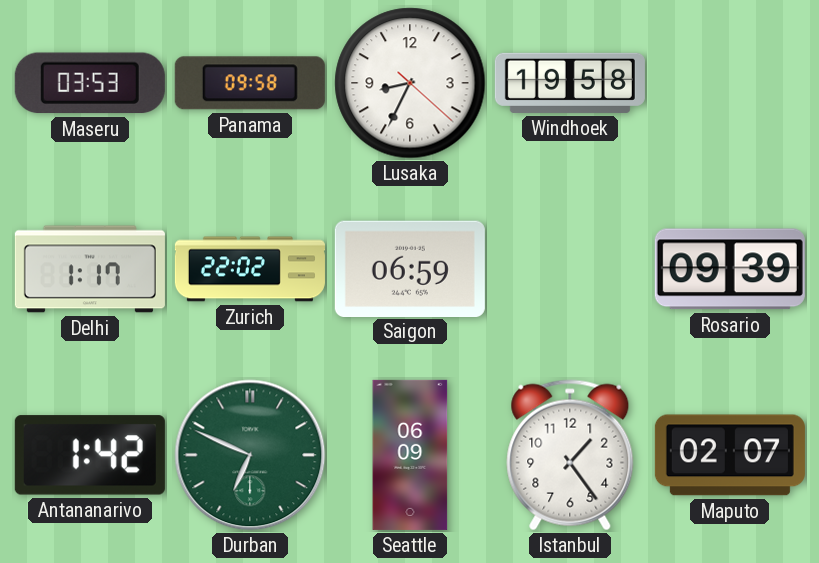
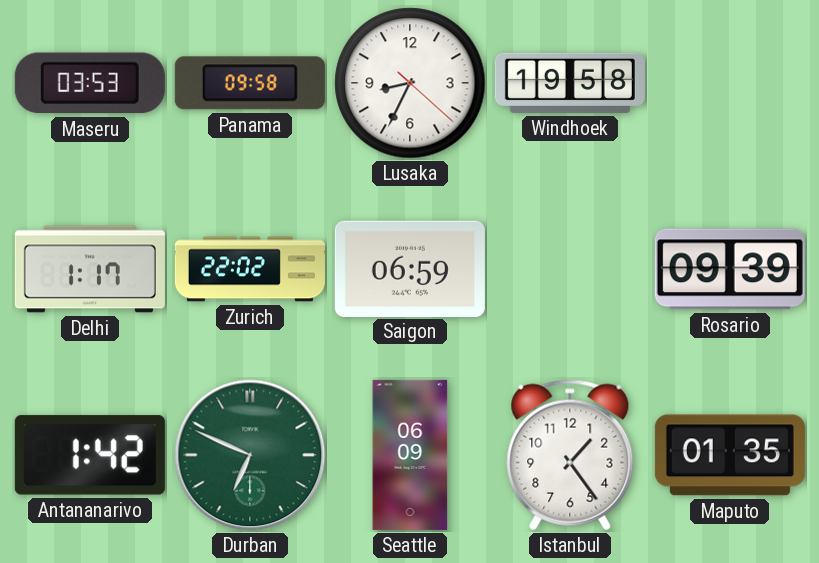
Maputo: 02:07 -> 01:35
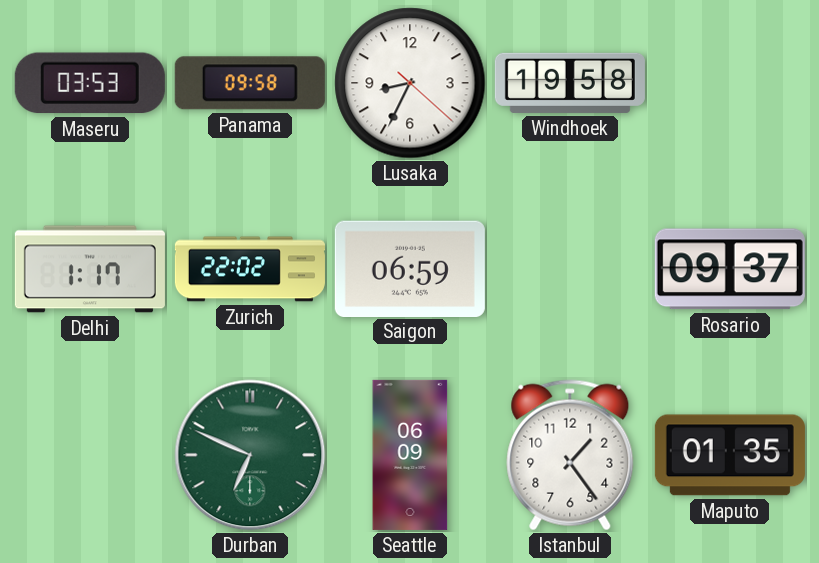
Rosario: 09:39 -> 09:37
Antananarivo: 1:42 -> none
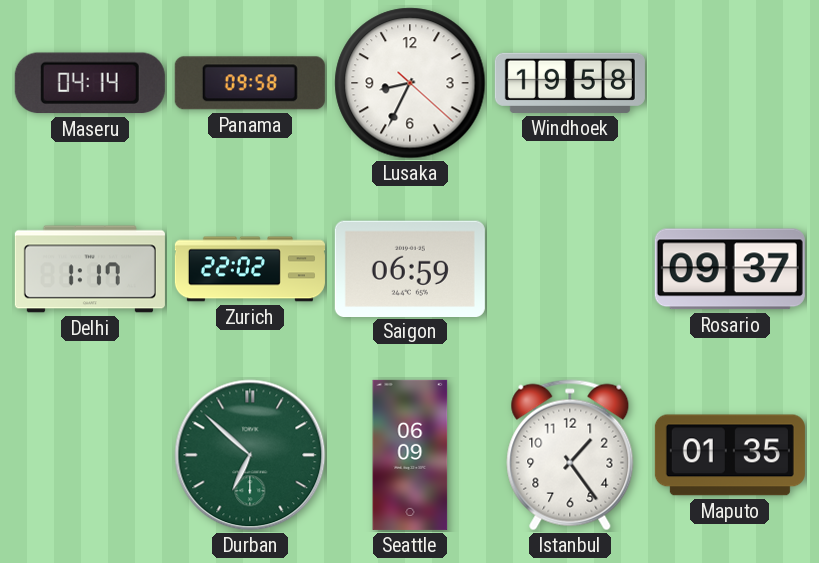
Maseru: 03:53 -> 04:14
Durban: 6:49 -> 6:52
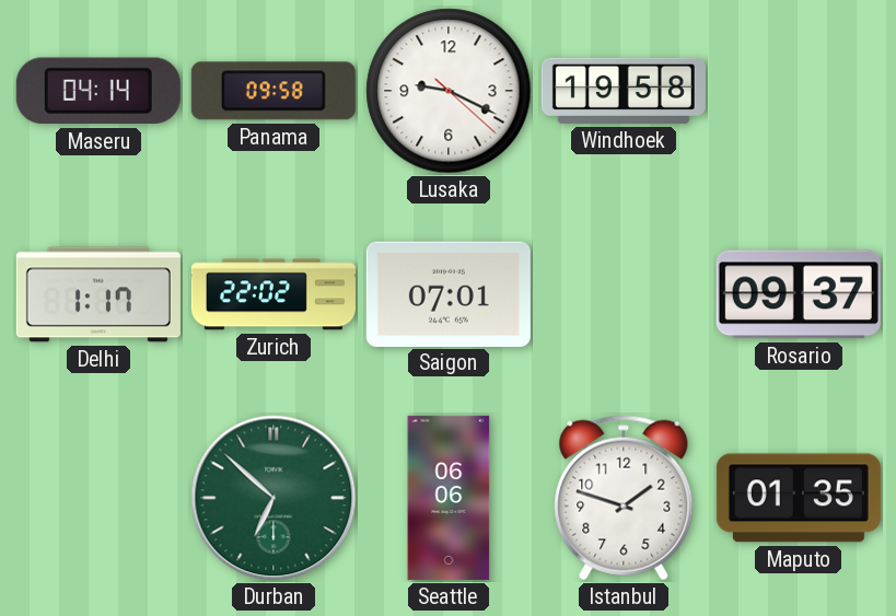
Lusaka: 8:34 -> 9:19
Saigon: 06:59 -> 07:01
Seattle: 06:09 -> 06:06
Istanbul: 1:24 -> 1:48
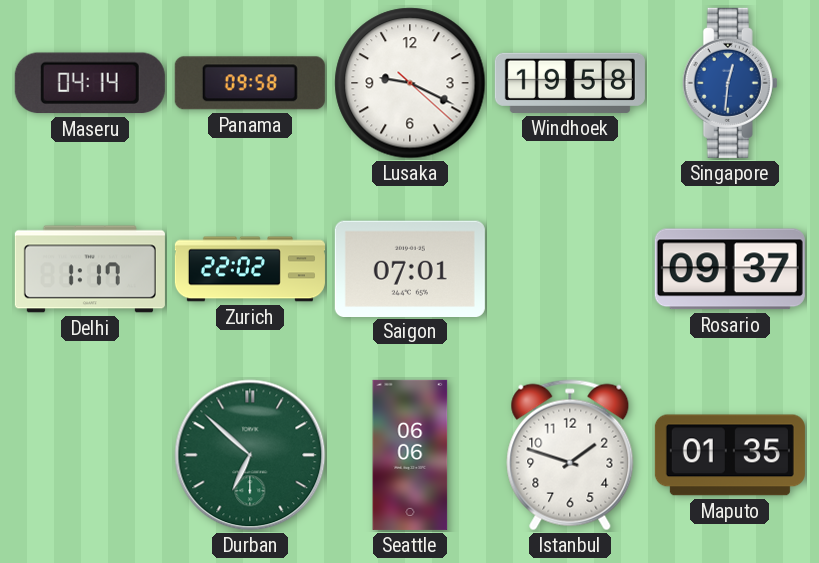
Singapore: none -> 12:31
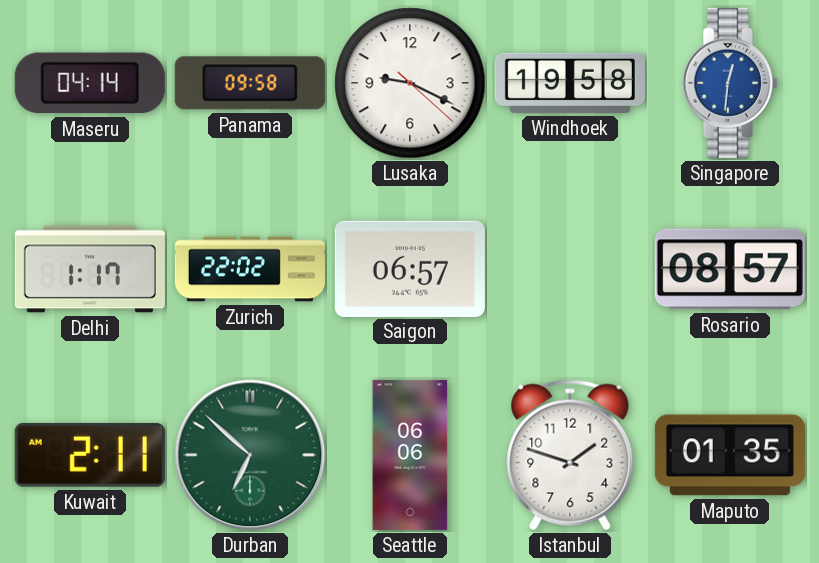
Saigon: 07:01 -> 06:57
Rosario: 09:37 -> 08:57
Kuwait: none -> 2:11
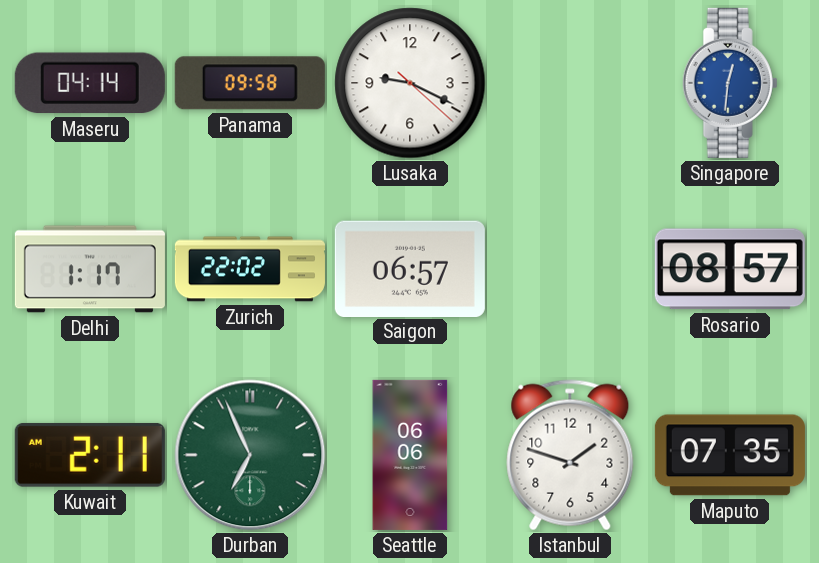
Windhoek: 19:58 -> none
Durban: 6:52 -> 6:56
Maputo: 01:35 -> 07:35
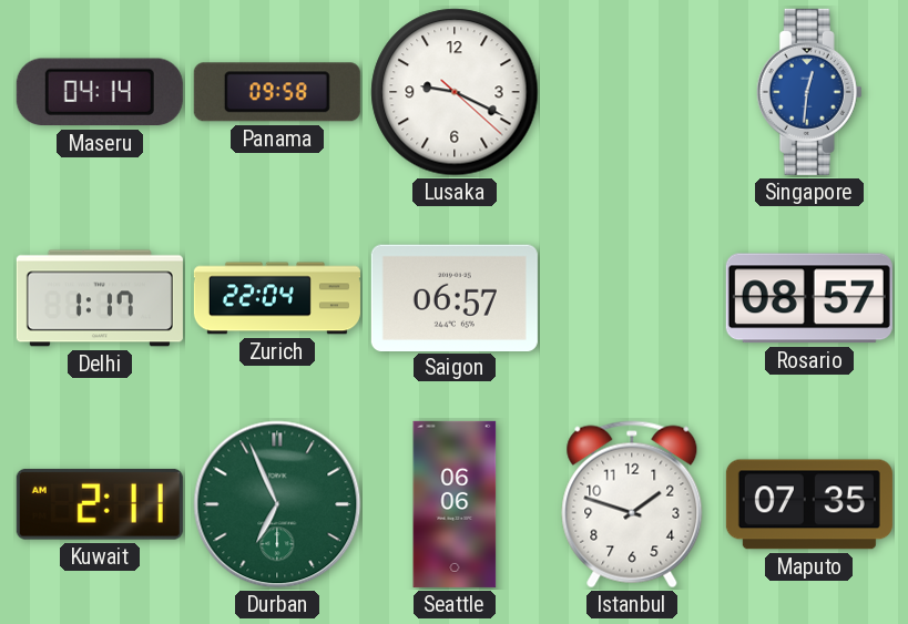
Zurich: 22:02 -> 22:04
